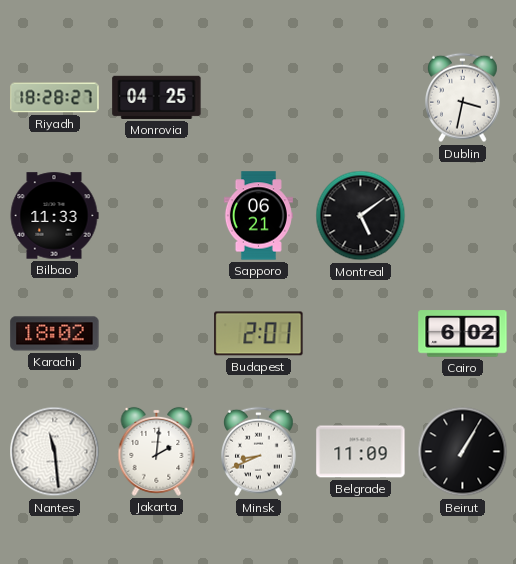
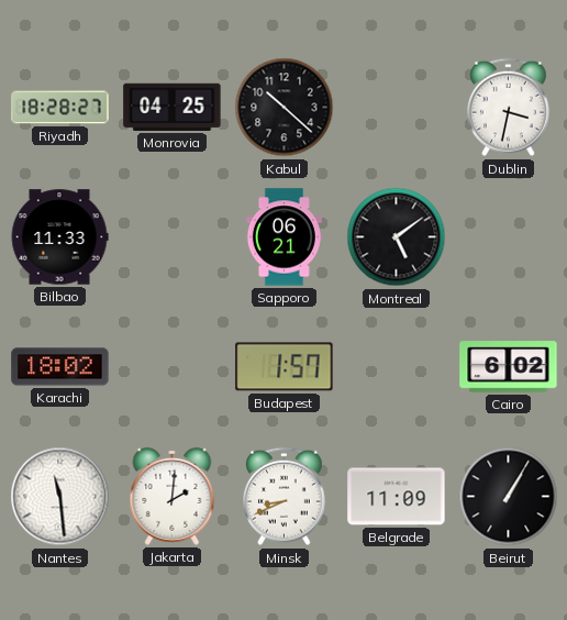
Kabul: none -> 10:22
Budapest: 2:01 -> 1:57
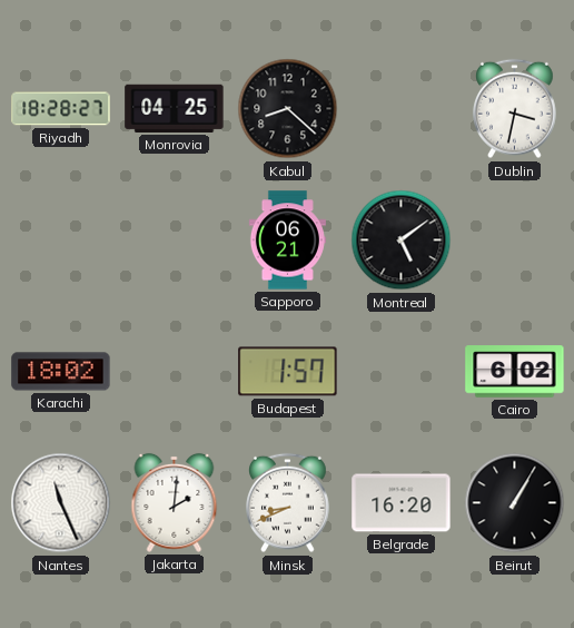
Kabul: 10:22 -> 8:22
Bilbao: 11:33 -> none
Nantes: 11:29 -> 11:26
Belgrade: 11:09 -> 16:20
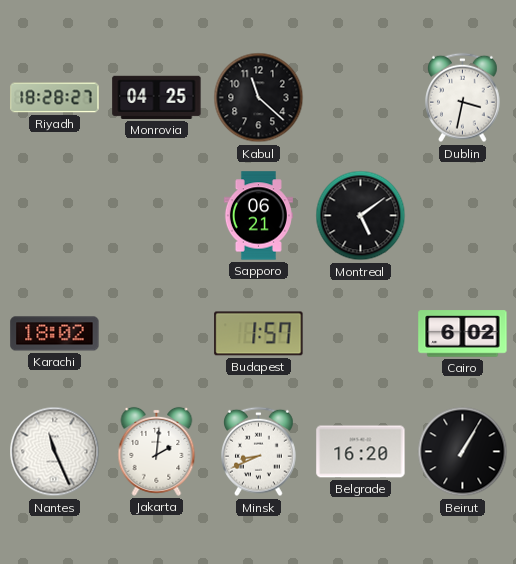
Kabul: 8:22 -> 11:22
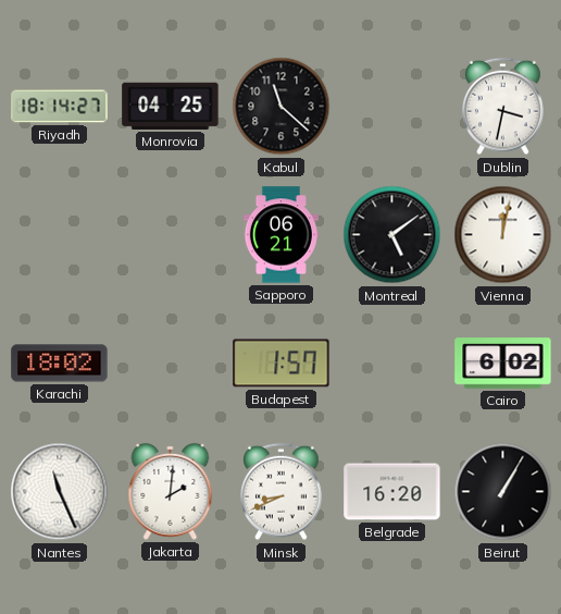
Riyadh: 18:28 -> 18:14
Vienna: none -> 12:02
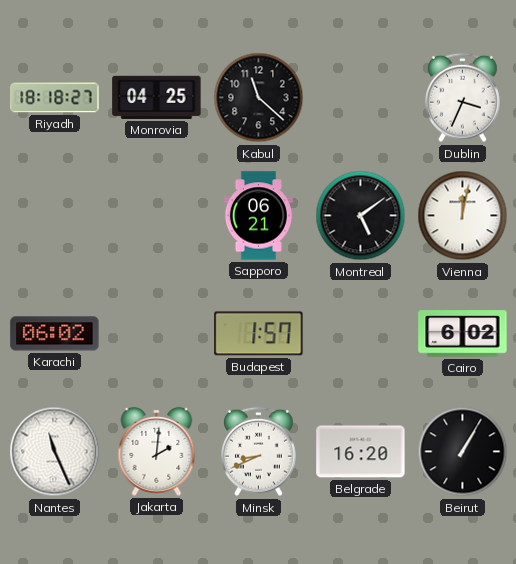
Riyadh: 18:14 -> 18:18
Dublin: 3:32 -> 3:34
Karachi: 18:02 -> 06:02
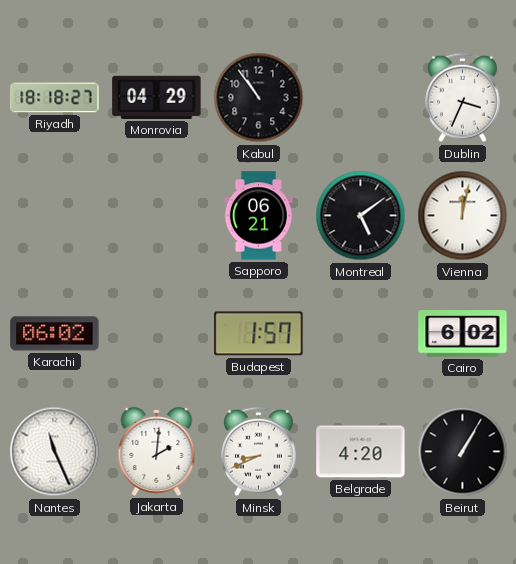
Monrovia: 04:25 -> 04:29
Kabul: 11:22 -> 10:54
Belgrade: 16:20 -> 4:20
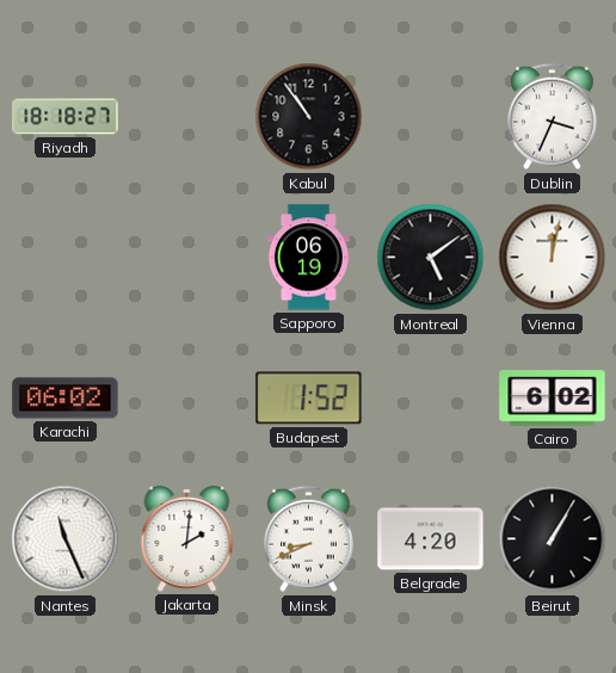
Monrovia: 04:29 -> none
Sapporo: 06:21 -> 06:19
Budapest: 1:57 -> 1:52
